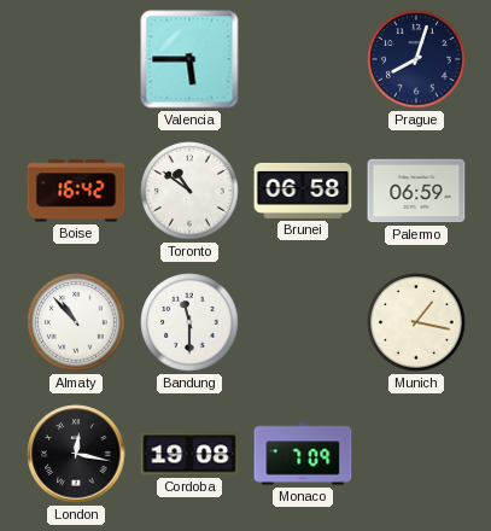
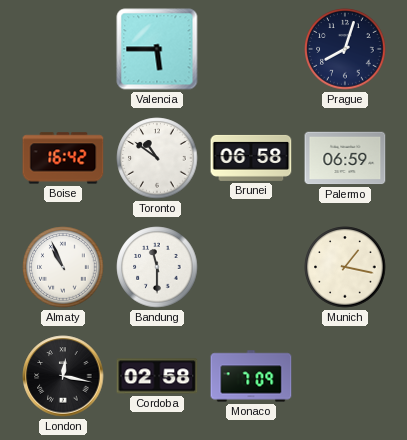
Almaty: 10:53 -> 10:56
Cordoba: 19:08 -> 02:58
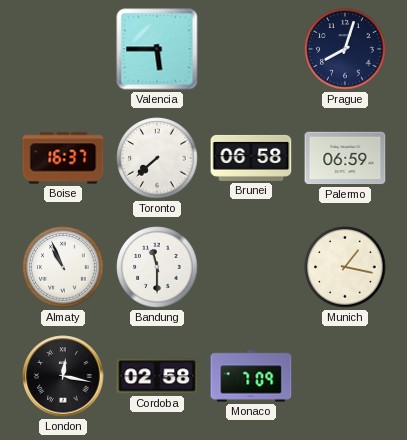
Boise: 16:42 -> 16:37
Toronto: 10:51 -> 7:38
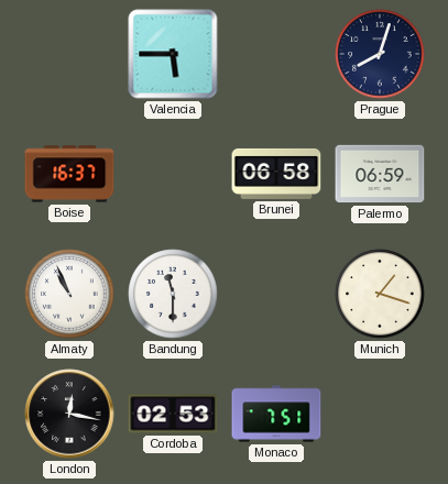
Toronto: 7:38 -> none
Munich: 1:17 -> 1:18
Cordoba: 02:58 -> 02:53
Monaco: 7:09 -> 7:51
